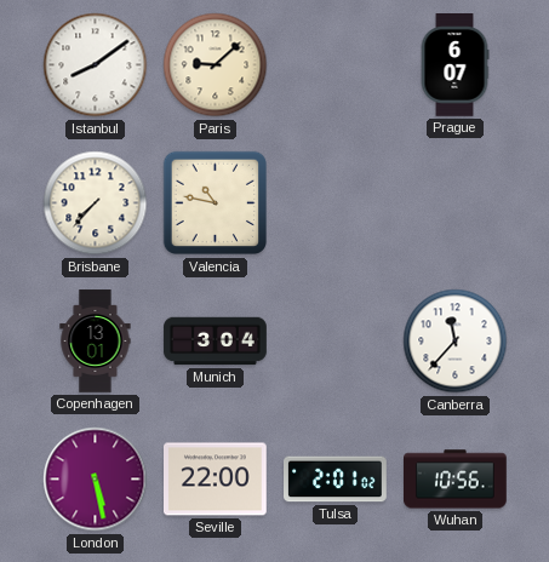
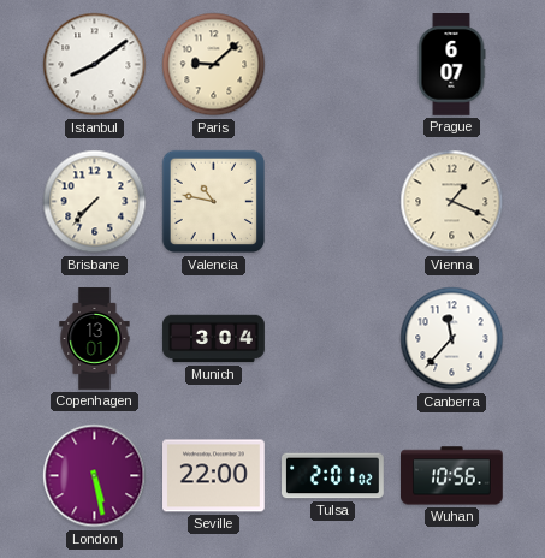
Vienna: none -> 1:19
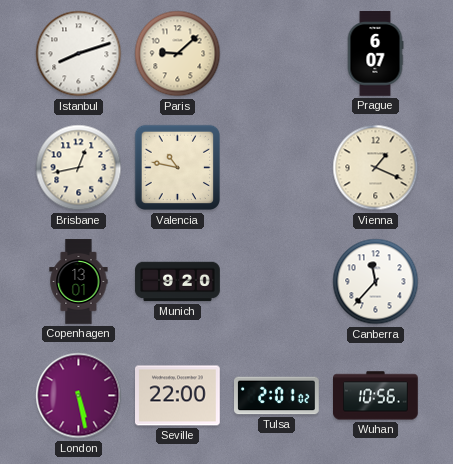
Istanbul: 8:09 -> 8:12
Brisbane: 7:37 -> 12:43
Munich: 3:04 -> 9:20
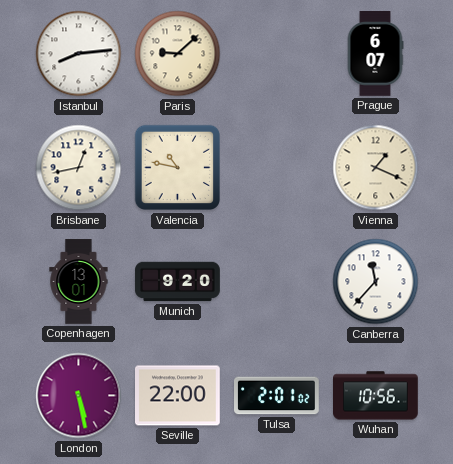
Istanbul: 8:12 -> 8:14
